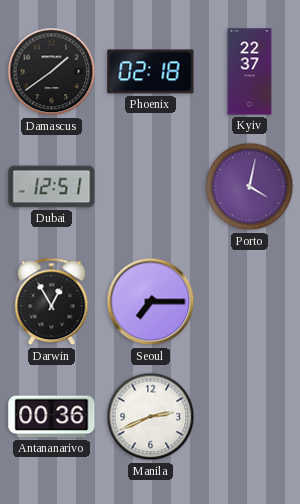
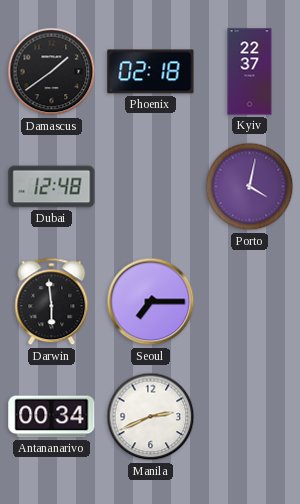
Dubai: 12:51 -> 12:48
Darwin: 12:55 -> 5:59
Antananarivo: 00:36 -> 00:34
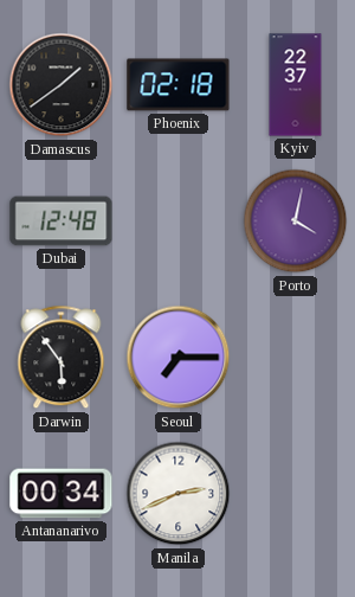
Darwin: 5:59 -> 5:54
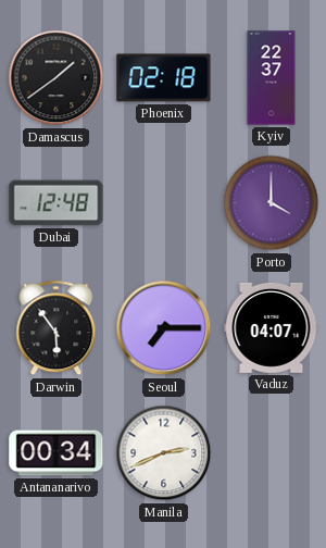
Porto: 4:02 -> 4:00
Vaduz: none -> 04:07
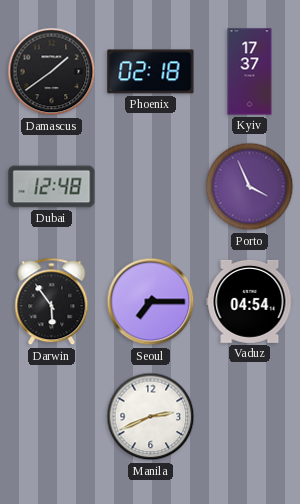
Kyiv: 22:37 -> 17:37
Porto: 4:00 -> 3:56
Vaduz: 04:07 -> 04:54
Antananarivo: 00:34 -> none
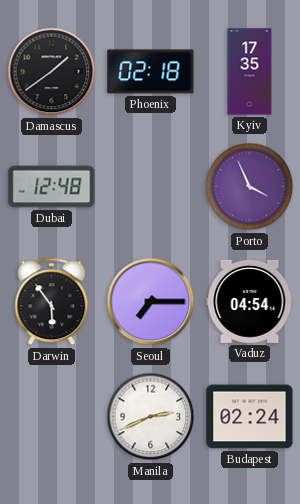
Kyiv: 17:37 -> 17:35
Budapest: none -> 02:24
